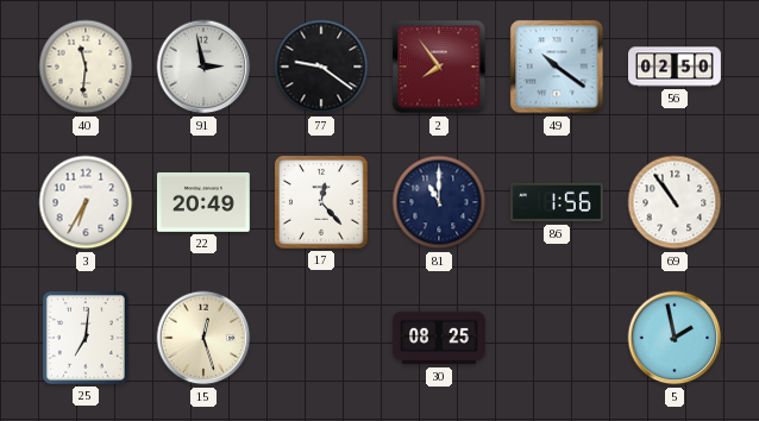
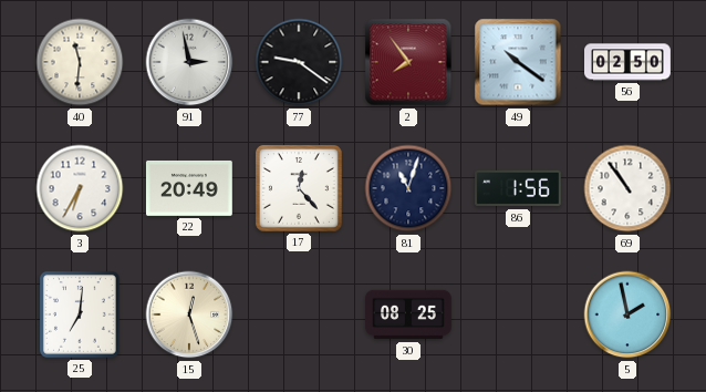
81: 11:00 -> 11:03
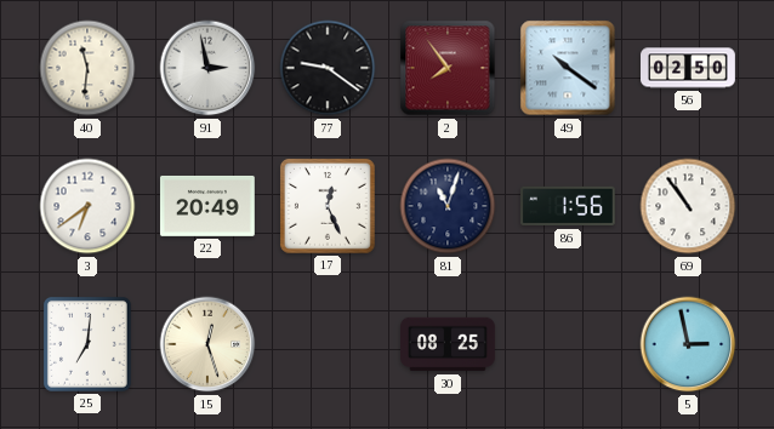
3: 6:35 -> 6:39
17: 12:23 -> 12:26
5: 1:58 -> 2:58
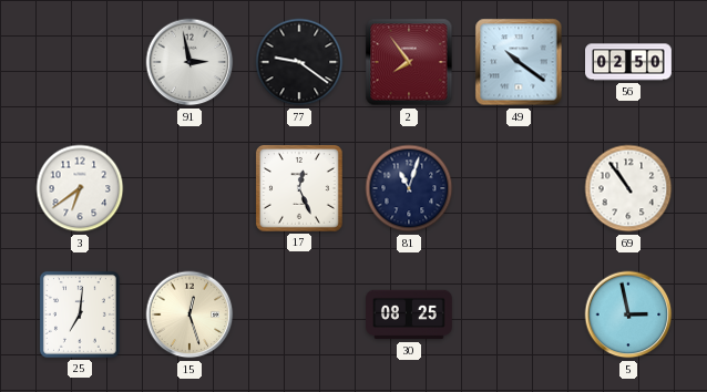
40: 11:31 -> none
22: 20:49 -> none
86: 1:56 -> none
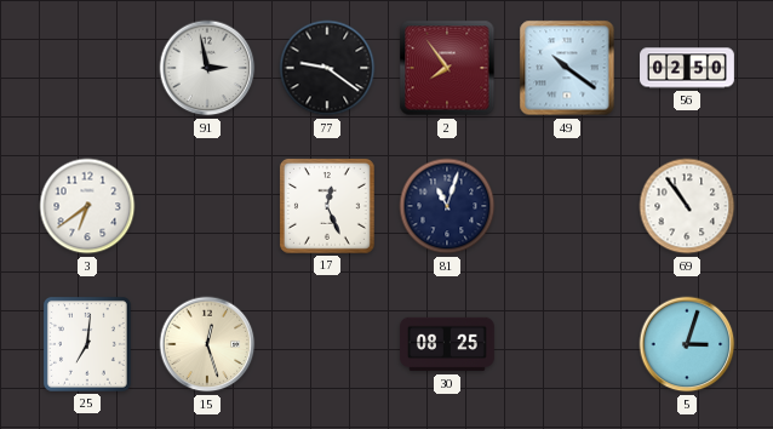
5: 2:58 -> 3:03
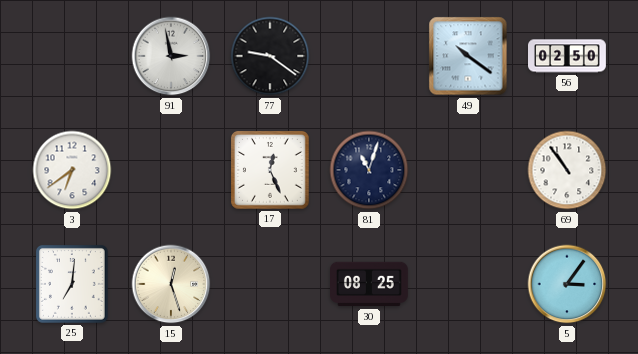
2: 7:54 -> none
5: 3:03 -> 3:06
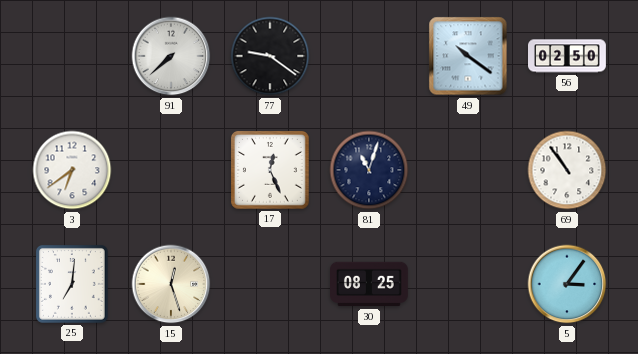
91: 2:58 -> 7:38
